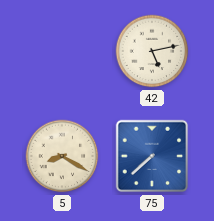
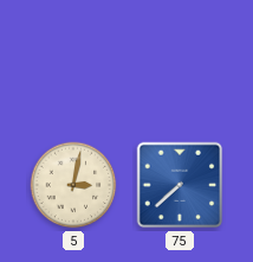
42: 5:13 -> none
5: 8:20 -> 3:02
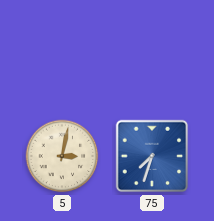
75: 7:38 -> 7:33
